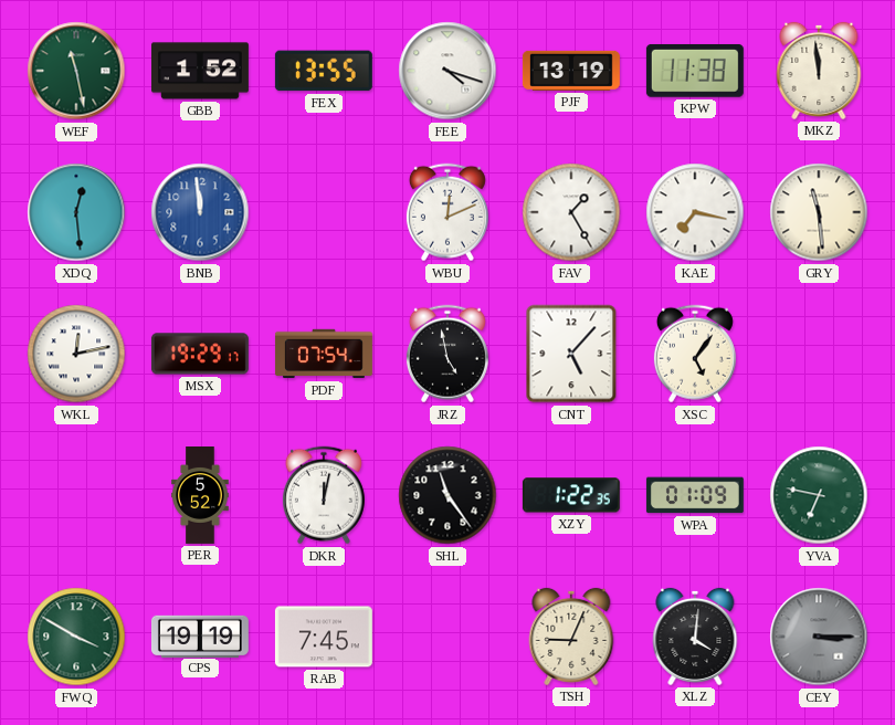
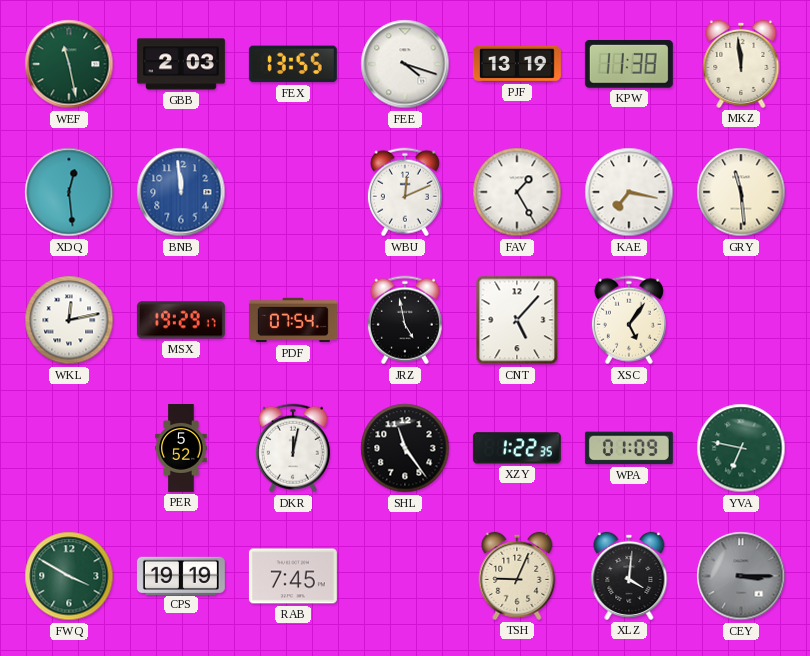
GBB: 1:52 -> 2:03
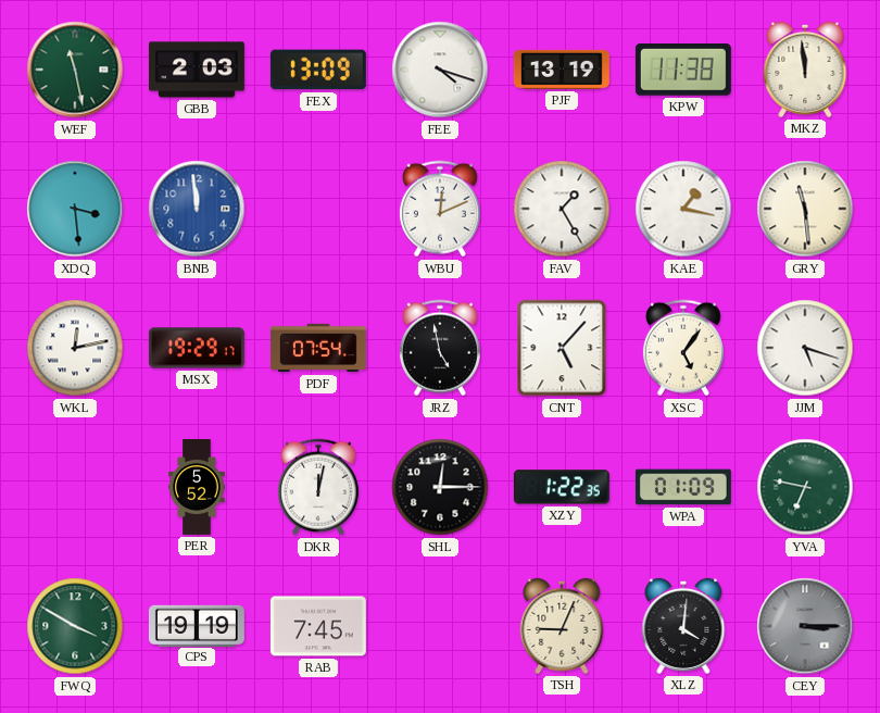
FEX: 13:55 -> 13:09
XDQ: 12:29 -> 3:29
KAE: 7:17 -> 1:17
JJM: none -> 5:18
SHL: 11:24 -> 12:15
